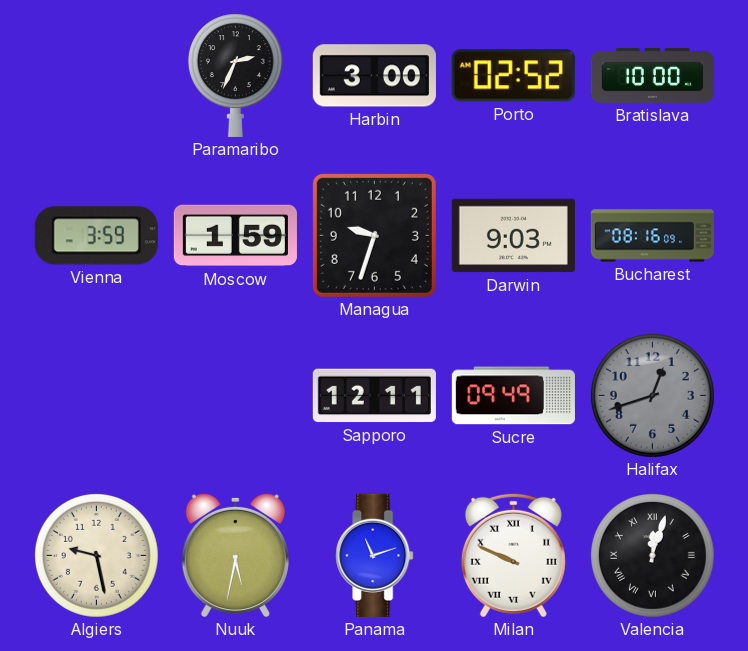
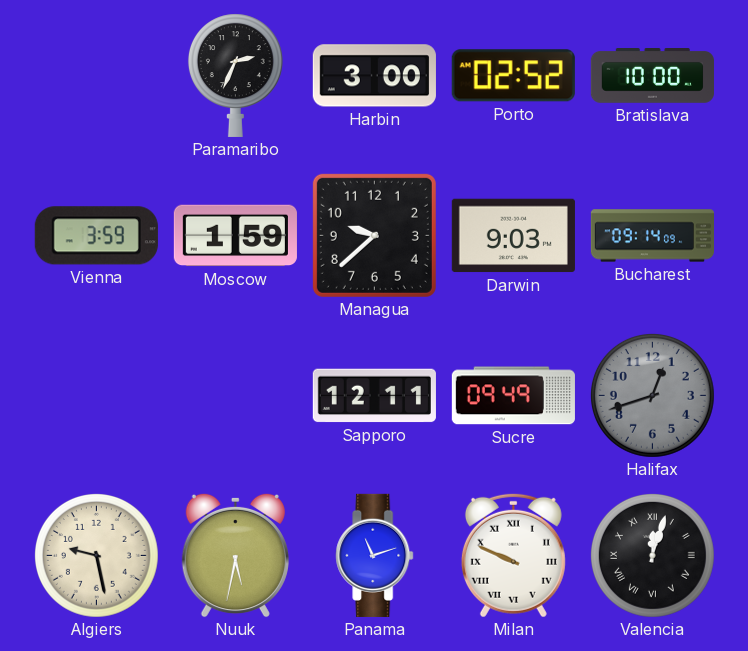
Managua: 9:33 -> 9:38
Bucharest: 08:16 -> 09:14
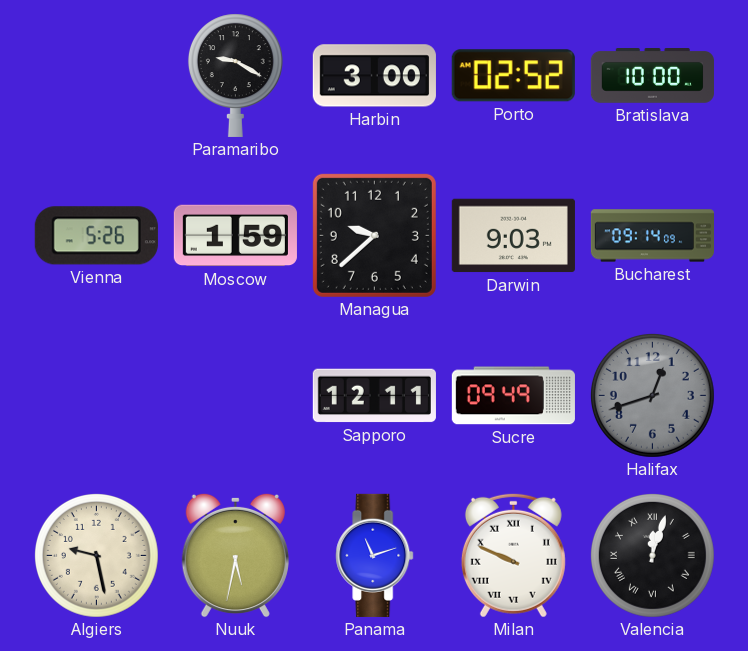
Paramaribo: 2:34 -> 9:20
Vienna: 3:59 -> 5:26
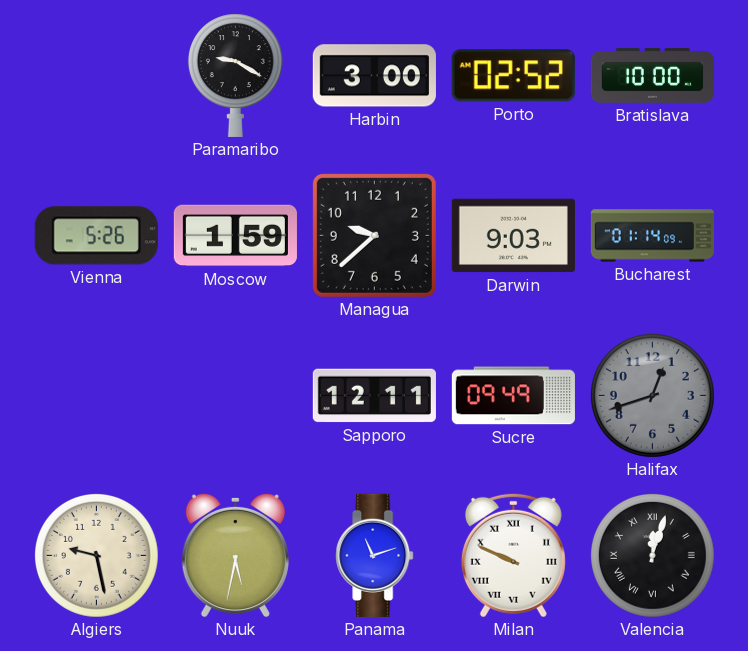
Bucharest: 09:14 -> 01:14
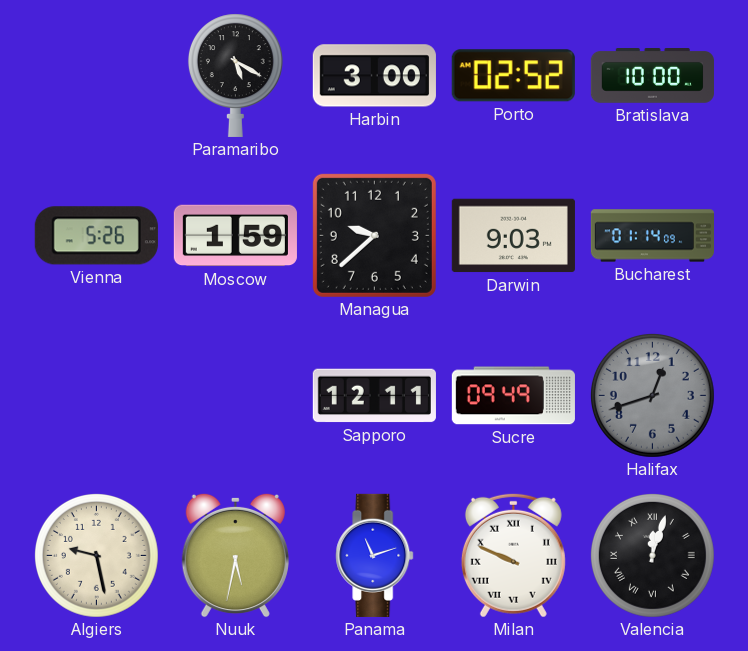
Paramaribo: 9:20 -> 5:20
